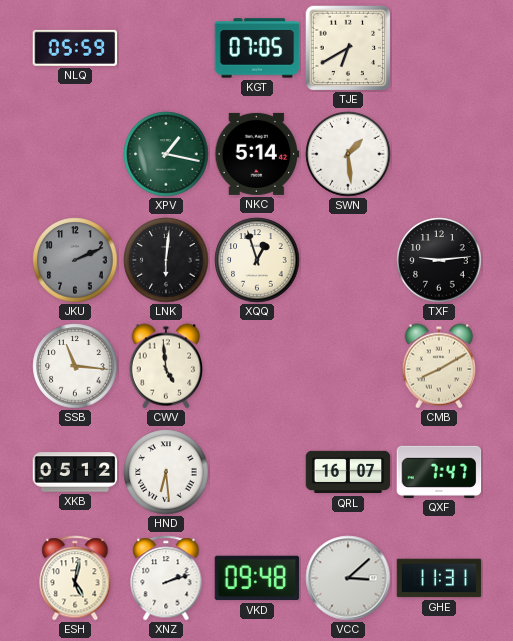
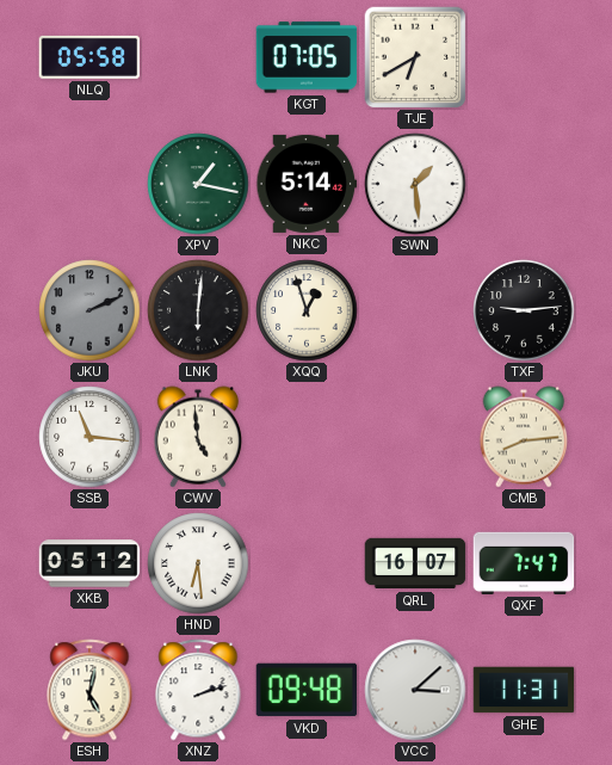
NLQ: 05:59 -> 05:58
CMB: 8:10 -> 8:14
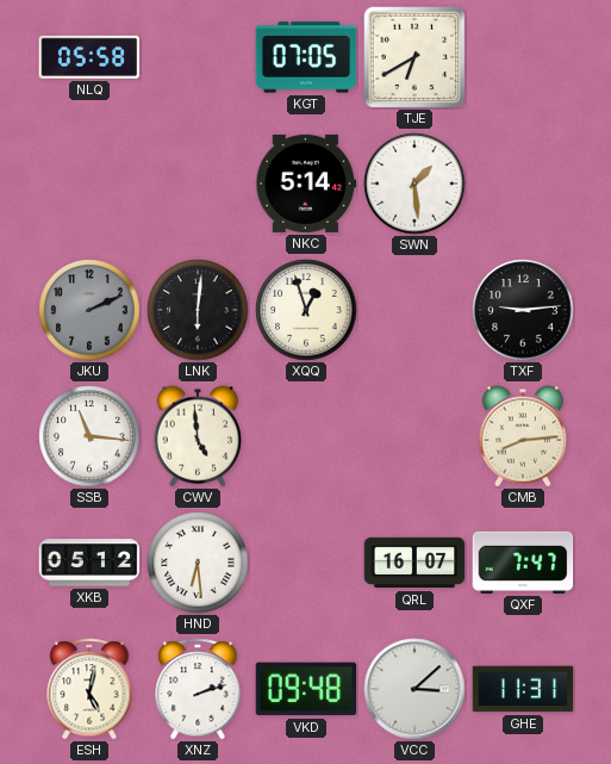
XPV: 1:17 -> none
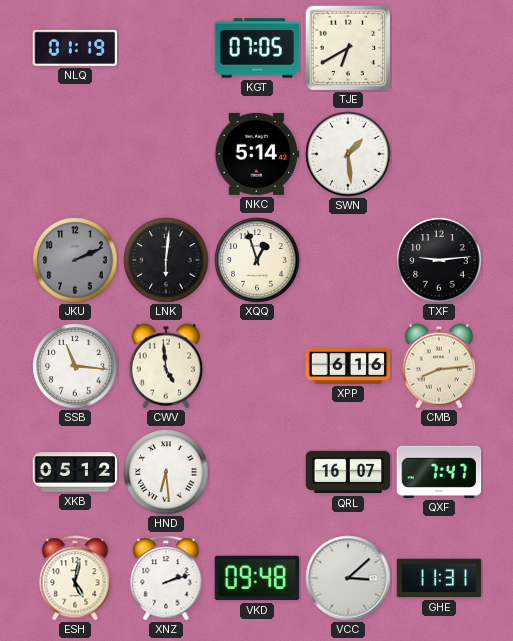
NLQ: 05:58 -> 01:19
XPP: none -> 6:16
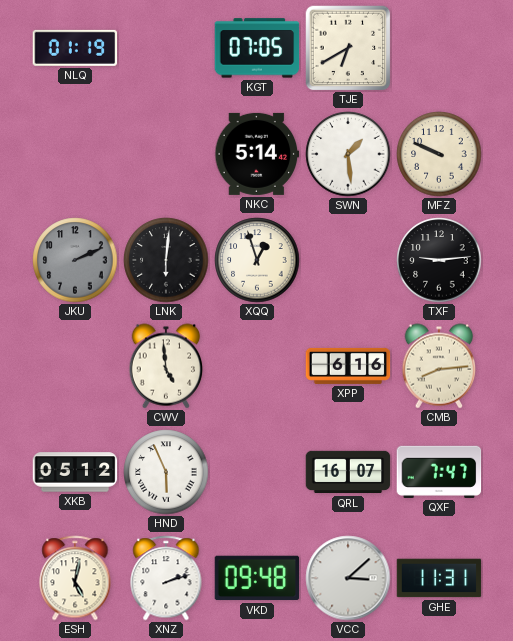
MFZ: none -> 9:49
SSB: 11:16 -> none
HND: 6:29 -> 5:56
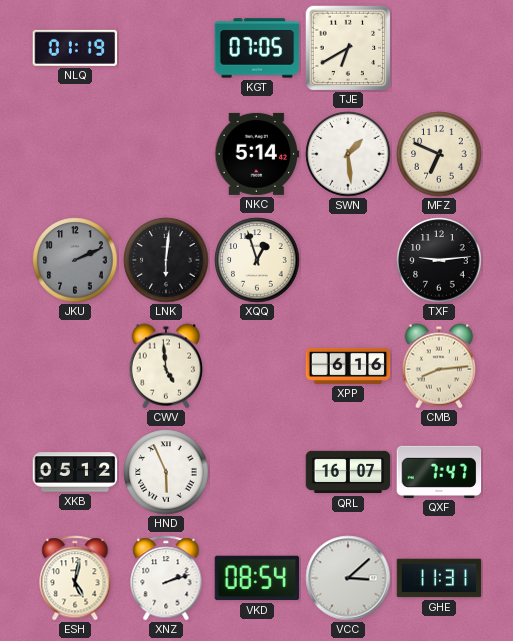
MFZ: 9:49 -> 6:49
VKD: 09:48 -> 08:54
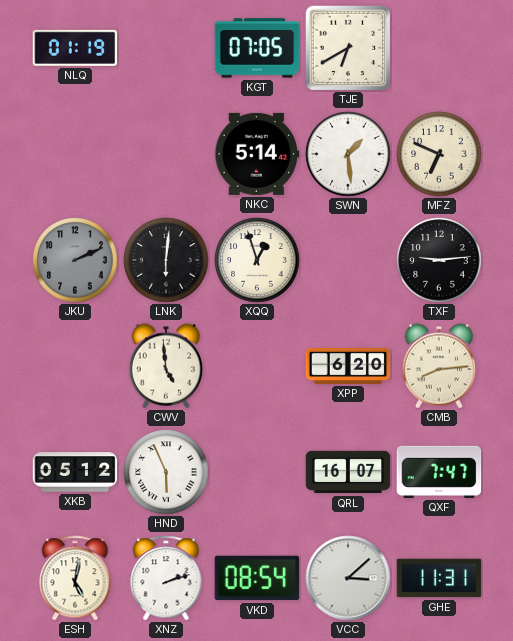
XPP: 6:16 -> 6:20
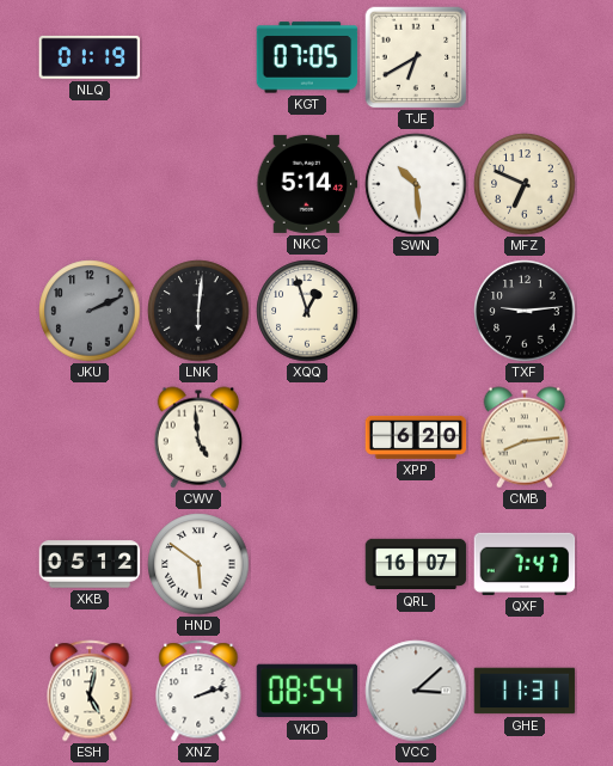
SWN: 1:29 -> 10:29
HND: 5:56 -> 5:51
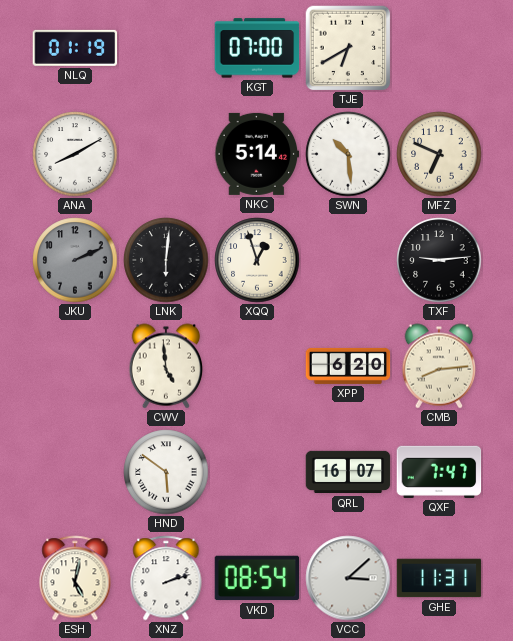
KGT: 07:05 -> 07:00
ANA: none -> 8:10
XKB: 05:12 -> none
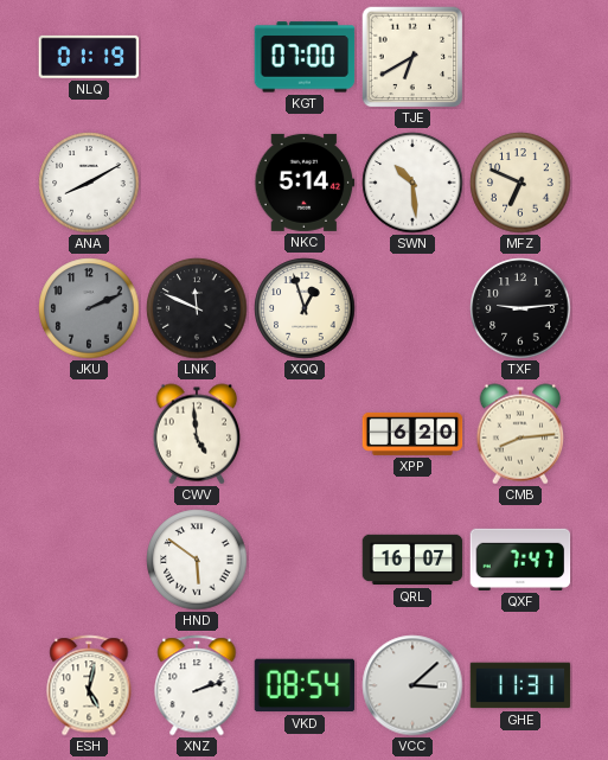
LNK: 6:01 -> 11:49
